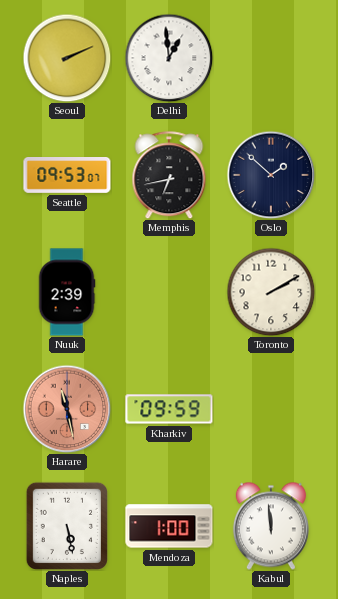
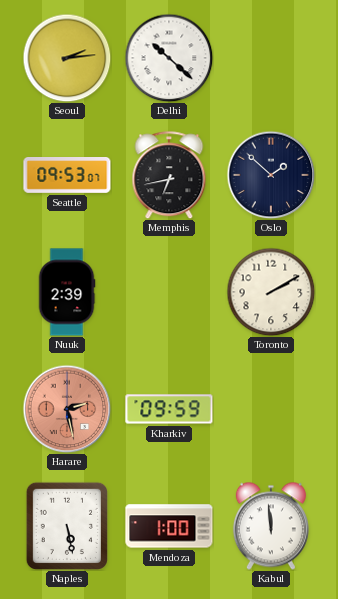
Seoul: 2:11 -> 2:14
Delhi: 12:59 -> 10:22
Harare: 11:28 -> 2:28
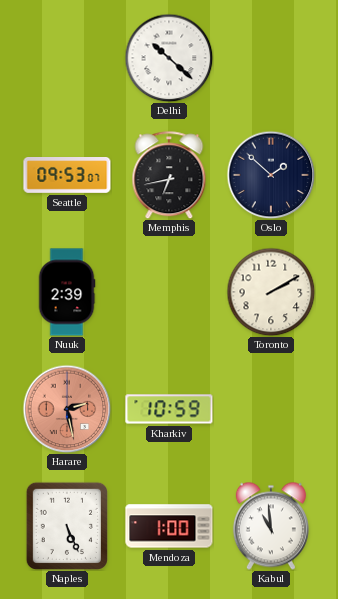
Seoul: 2:14 -> none
Kharkiv: 09:59 -> 10:59
Naples: 5:28 -> 5:26
Kabul: 11:59 -> 10:59
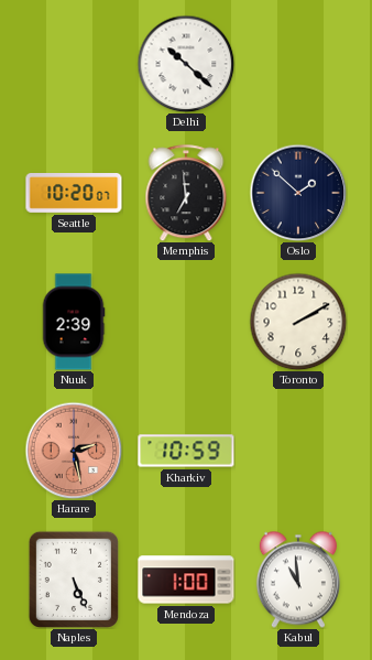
Seattle: 09:53 -> 10:20
Memphis: 6:43 -> 6:59
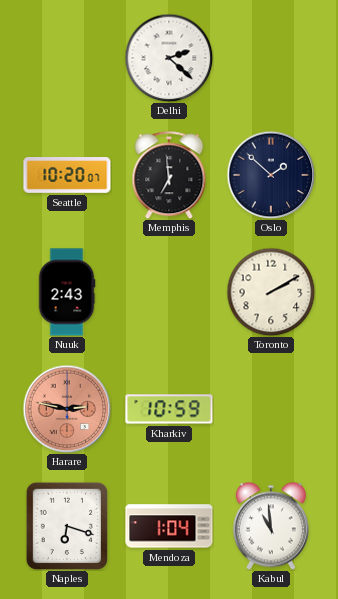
Delhi: 10:22 -> 2:22
Nuuk: 2:39 -> 2:43
Harare: 2:28 -> 2:47
Naples: 5:26 -> 6:18
Mendoza: 1:00 -> 1:04
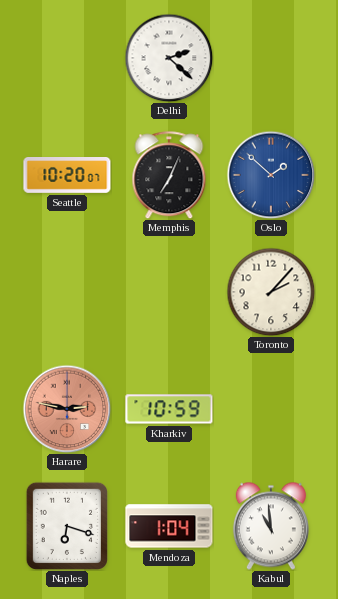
Memphis: 6:59 -> 7:04
Oslo dial: navy -> blue
Nuuk: 2:43 -> none
Toronto: 2:10 -> 2:07
